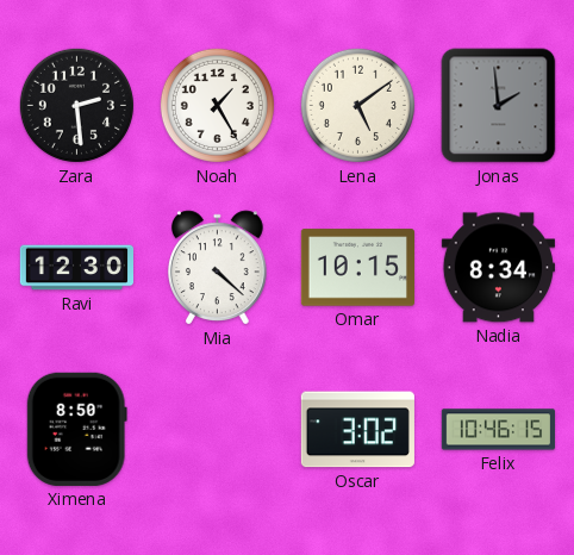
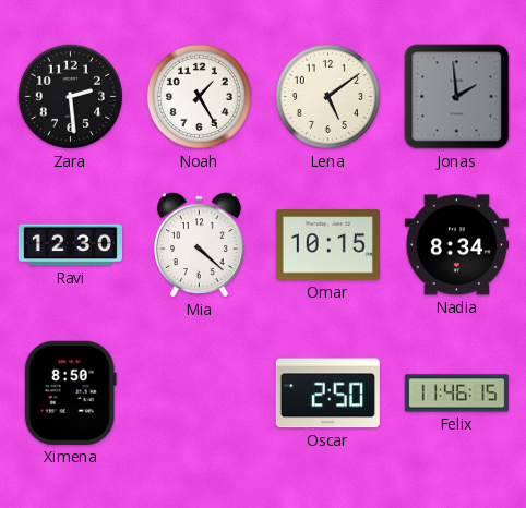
Oscar: 3:02 -> 2:50
Felix: 10:46 -> 11:46
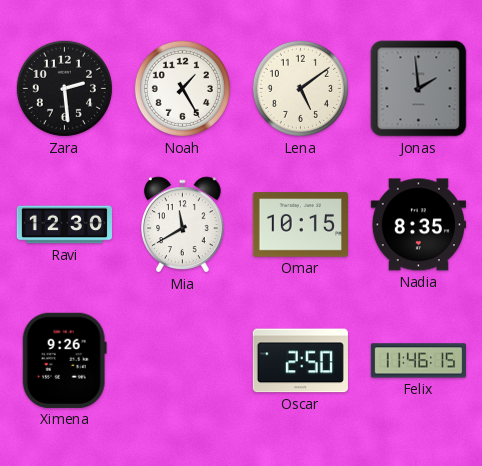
Mia: 4:22 -> 11:40
Nadia: 8:34 -> 8:35
Ximena: 8:50 -> 9:26
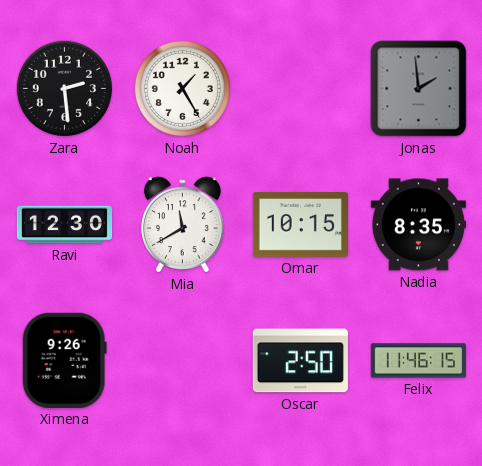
Lena: 5:09 -> none
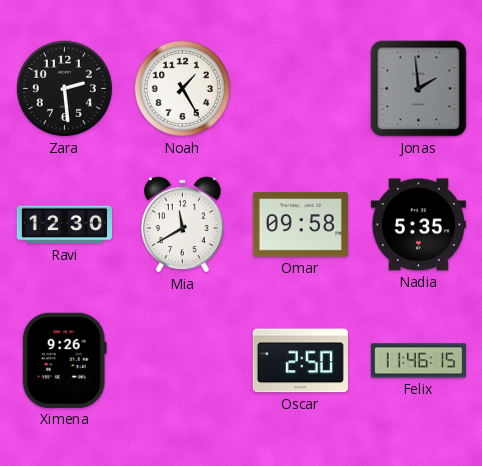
Omar: 10:15 -> 09:58
Nadia: 8:35 -> 5:35
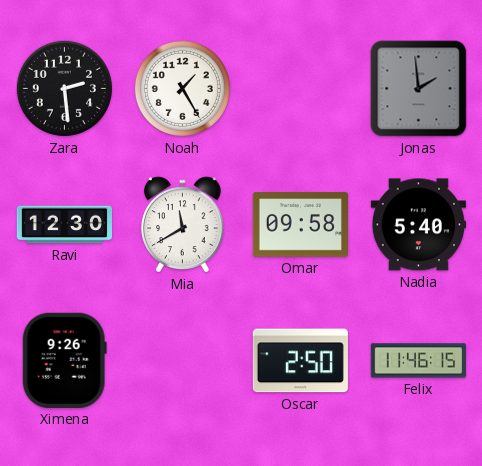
Nadia: 5:35 -> 5:40
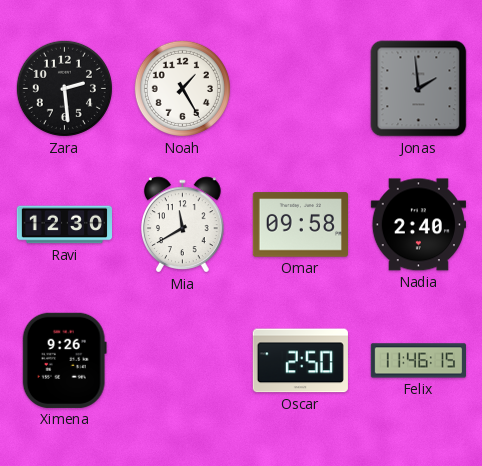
Nadia: 5:40 -> 2:40
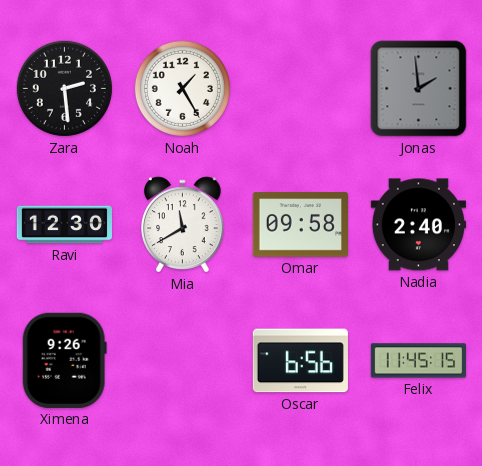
Oscar: 2:50 -> 6:56
Felix: 11:46 -> 11:45
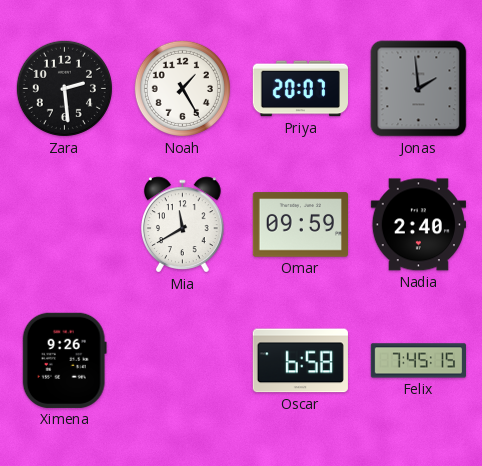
Priya: none -> 20:07
Ravi: 12:30 -> none
Omar: 09:58 -> 09:59
Oscar: 6:56 -> 6:58
Felix: 11:45 -> 7:45
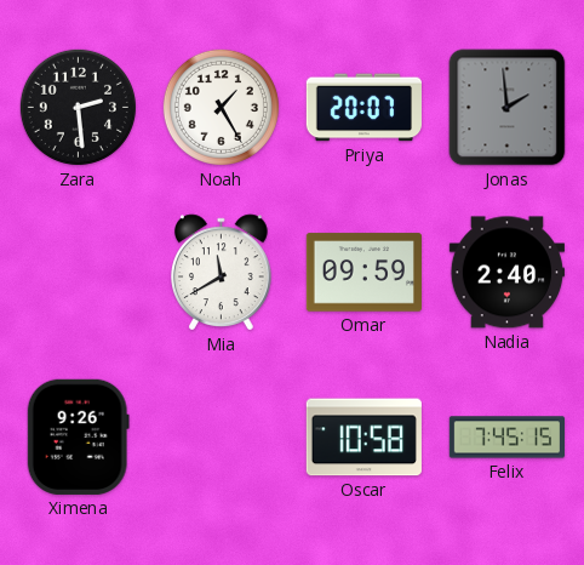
Oscar: 6:58 -> 10:58
